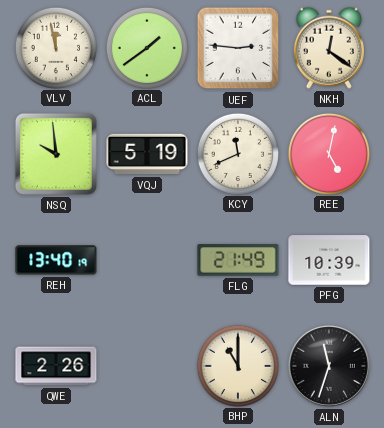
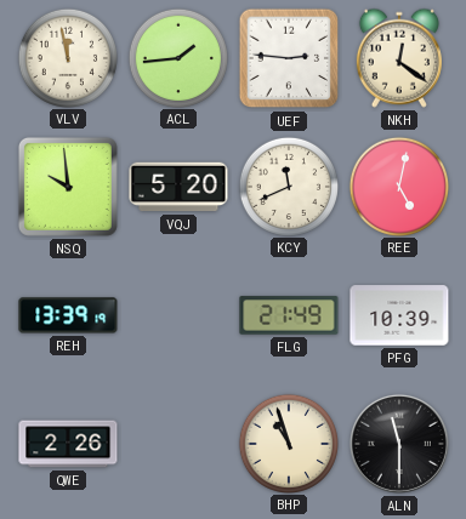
ACL: 1:39 -> 1:44
VQJ: 5:19 -> 5:20
REH: 13:40 -> 13:39
BHP: 11:00 -> 10:57
ALN: 11:33 -> 11:30
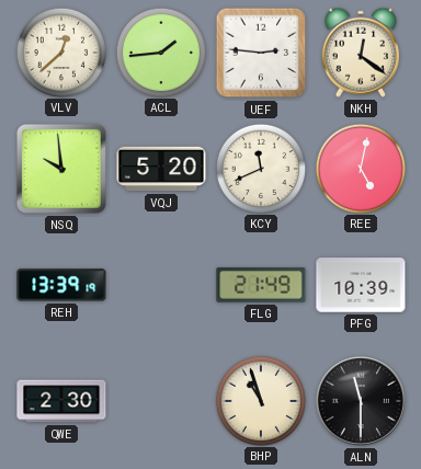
VLV: 11:58 -> 12:38
QWE: 2:26 -> 2:30
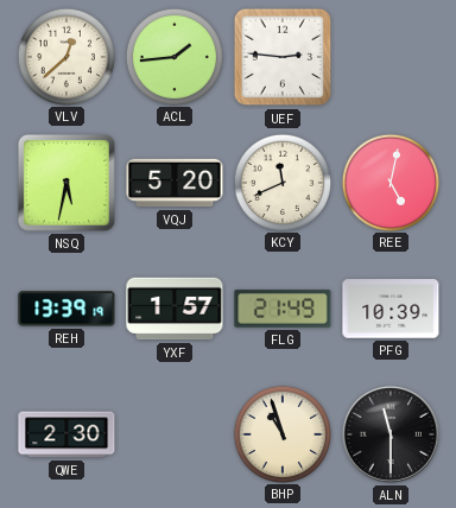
NKH: 12:21 -> none
NSQ: 9:59 -> 5:32
YXF: none -> 1:57
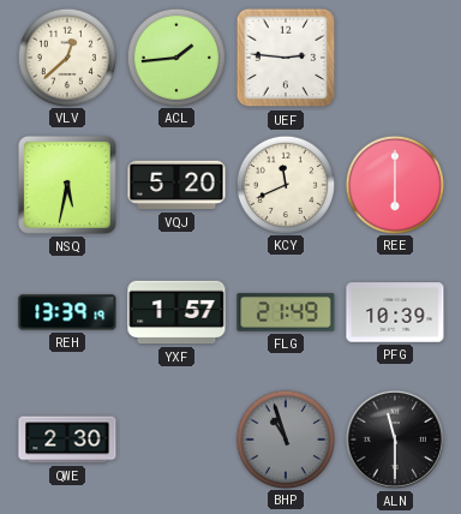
REE: 5:02 -> 6:00
BHP dial: cream -> grey
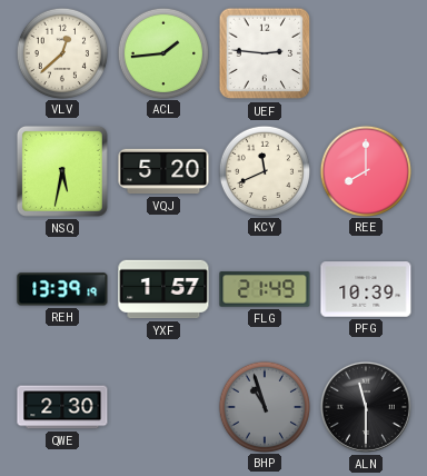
REE: 6:00 -> 8:00
